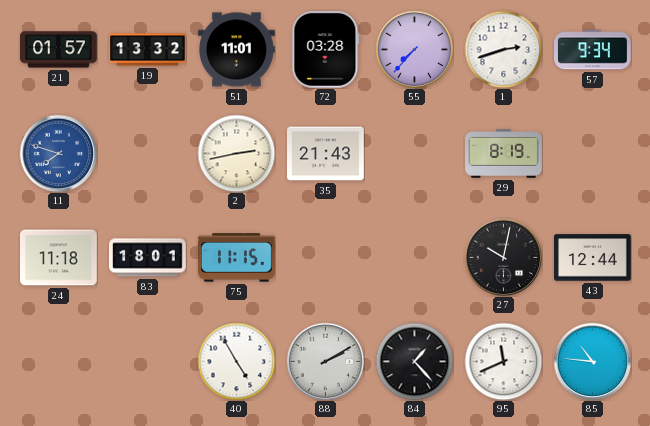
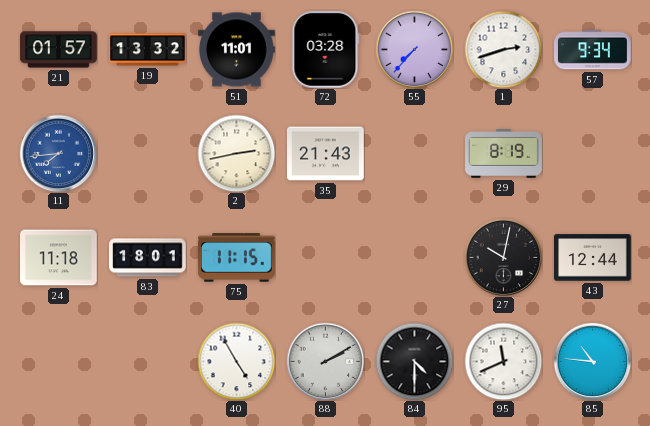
11: 7:48 -> 7:44
84: 1:23 -> 4:30
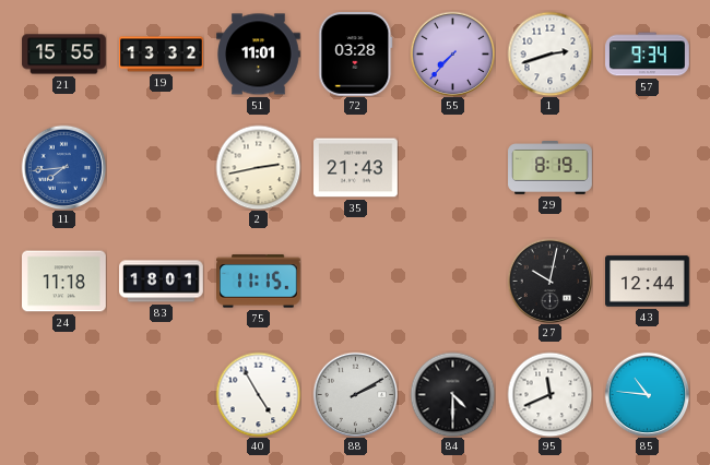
21: 01:57 -> 15:55
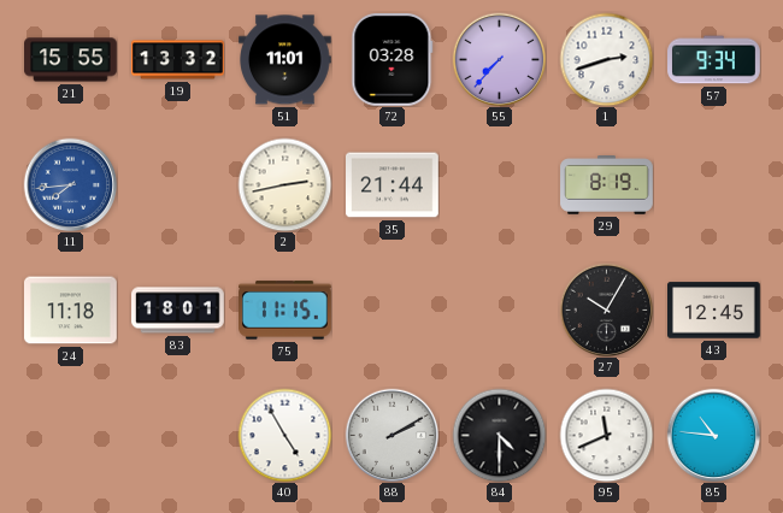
35: 21:43 -> 21:44
27: 10:02 -> 10:05
43: 12:44 -> 12:45
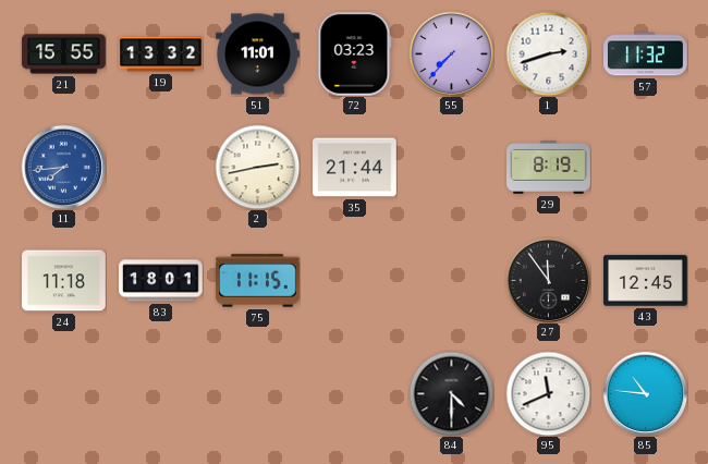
72: 03:28 -> 03:23
57: 9:34 -> 11:32
27: 10:05 -> 11:54
40: 4:55 -> none
88: 2:10 -> none
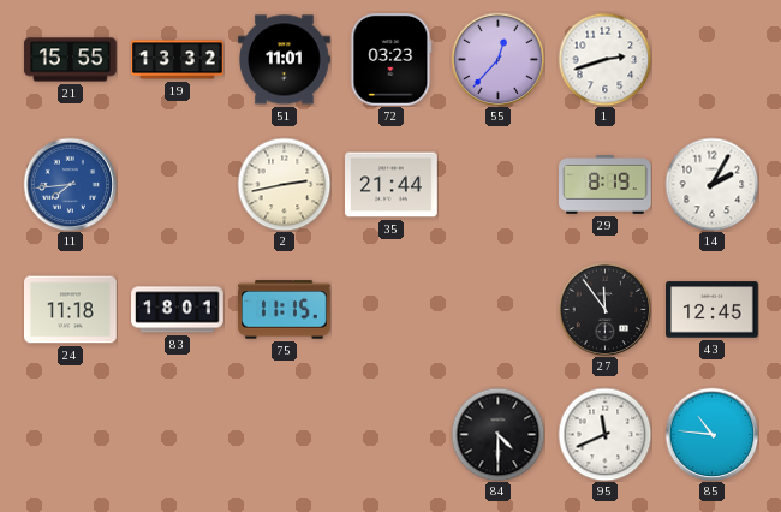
55: 7:37 -> 12:37
57: 11:32 -> none
14: none -> 2:05
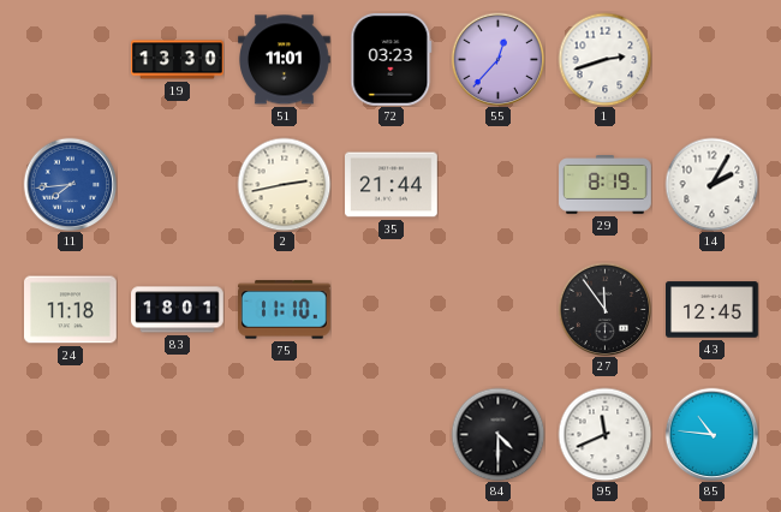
21: 15:55 -> none
19: 13:32 -> 13:30
75: 11:15 -> 11:10
